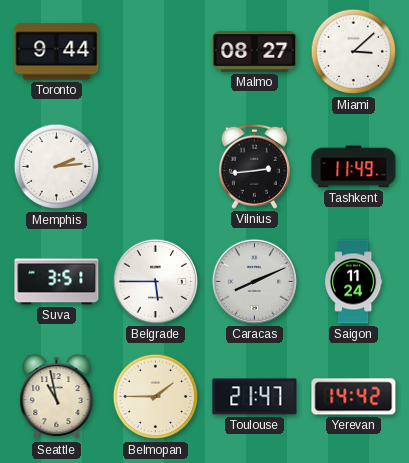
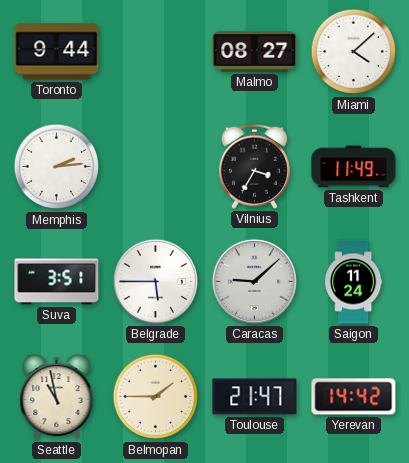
Miami: 3:08 -> 4:08
Vilnius: 2:44 -> 3:35
Caracas: 8:11 -> 9:08
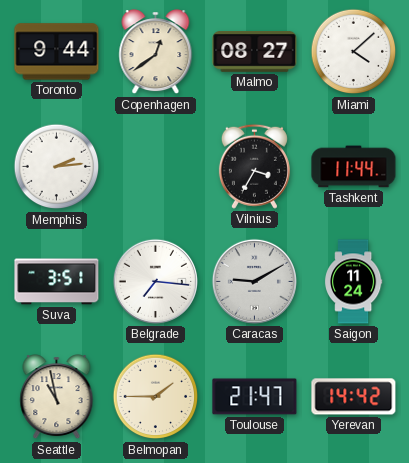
Copenhagen: none -> 12:39
Tashkent: 11:49 -> 11:44
Belgrade: 5:45 -> 7:16
Caracas: 9:08 -> 9:10
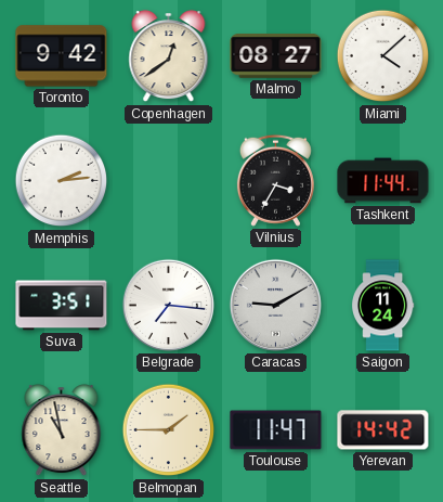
Toronto: 9:44 -> 9:42
Toulouse: 21:47 -> 11:47
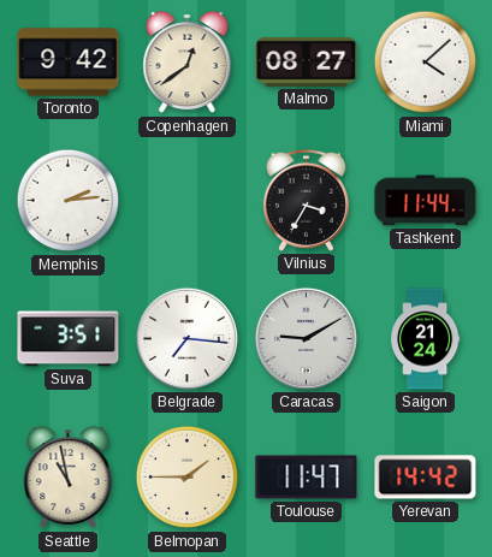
Saigon: 11:24 -> 21:24
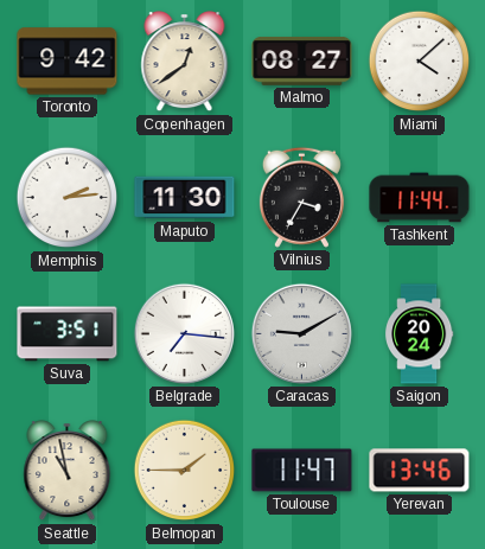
Maputo: none -> 11:30
Saigon: 21:24 -> 20:24
Yerevan: 14:42 -> 13:46
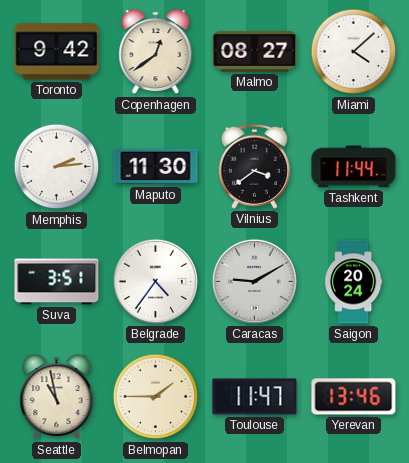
Vilnius: 3:35 -> 3:39
Belgrade: 7:16 -> 4:36
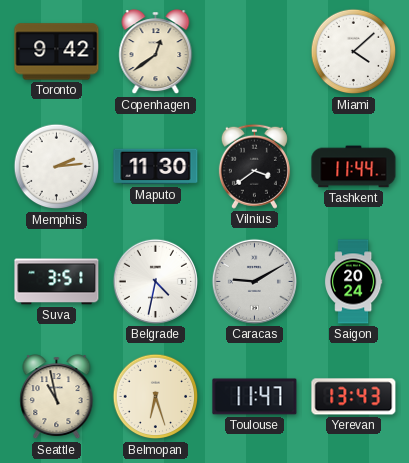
Malmo: 08:27 -> none
Belgrade: 4:36 -> 4:32
Belmopan: 1:45 -> 6:27
Yerevan: 13:46 -> 13:43
